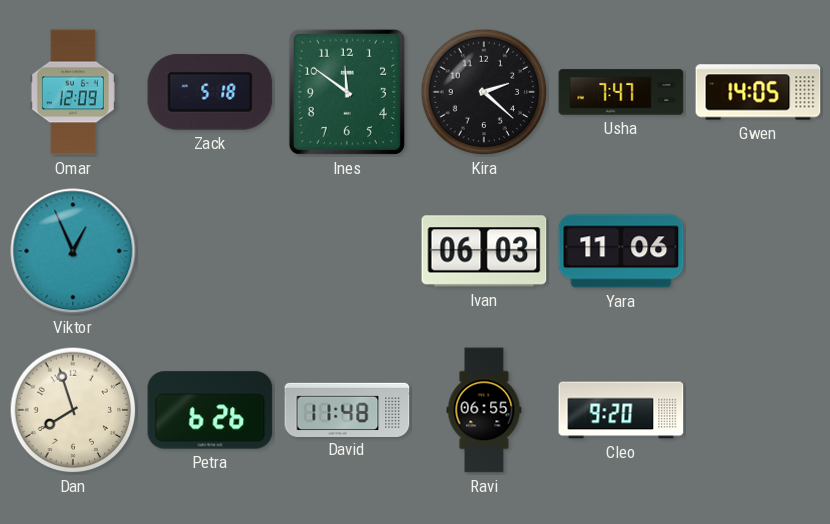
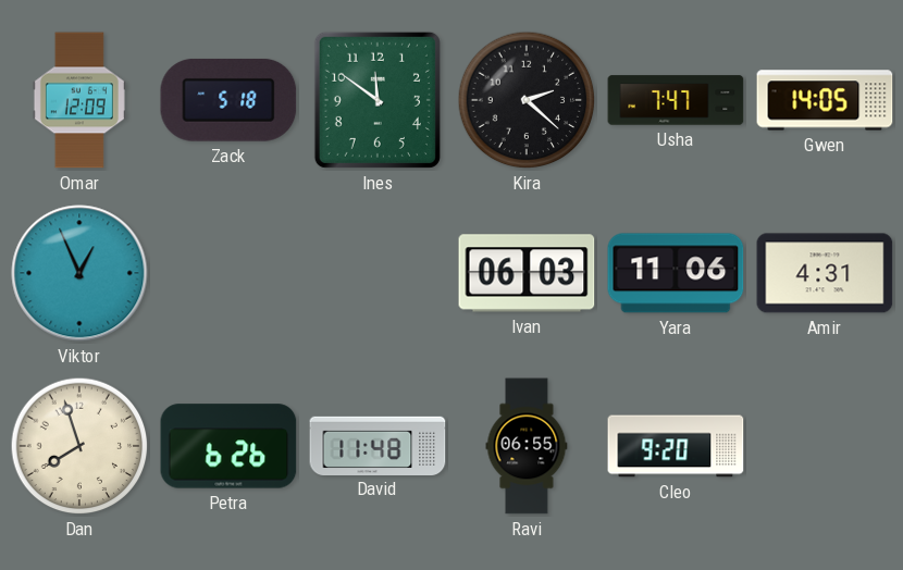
Amir: none -> 4:31
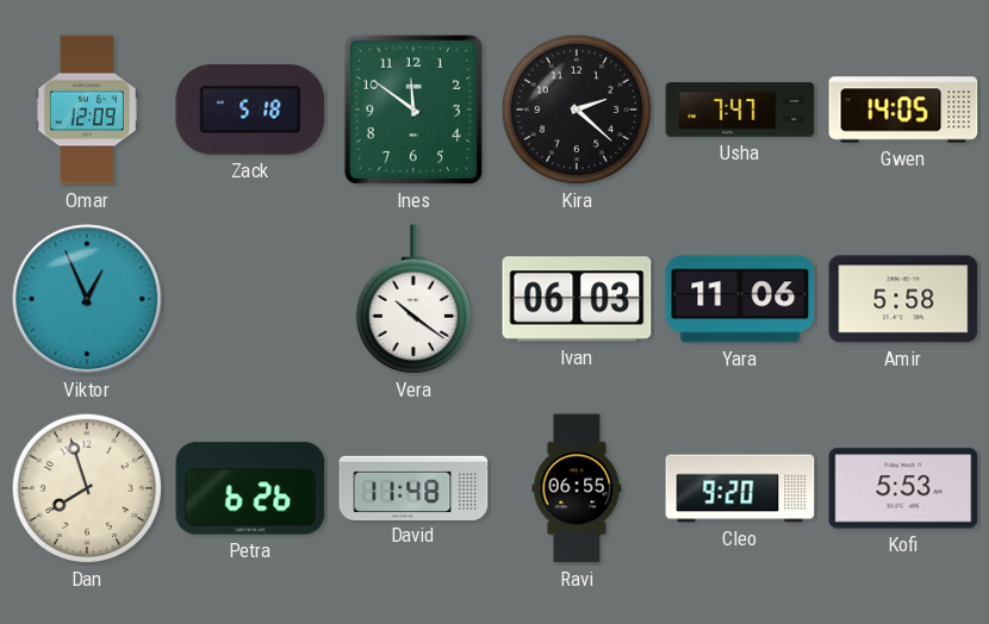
Vera: none -> 10:21
Amir: 4:31 -> 5:58
Kofi: none -> 5:53
